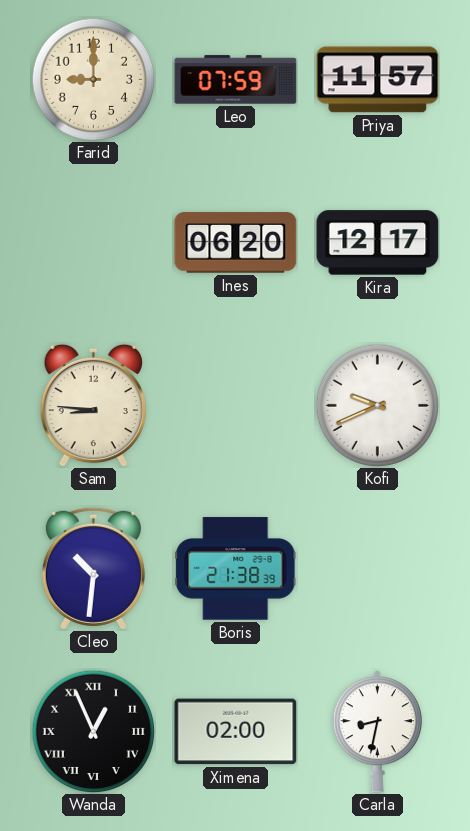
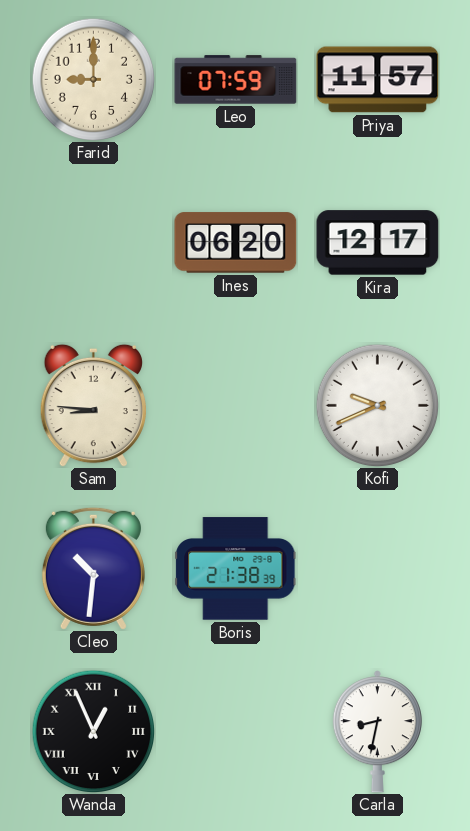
Ximena: 02:00 -> none
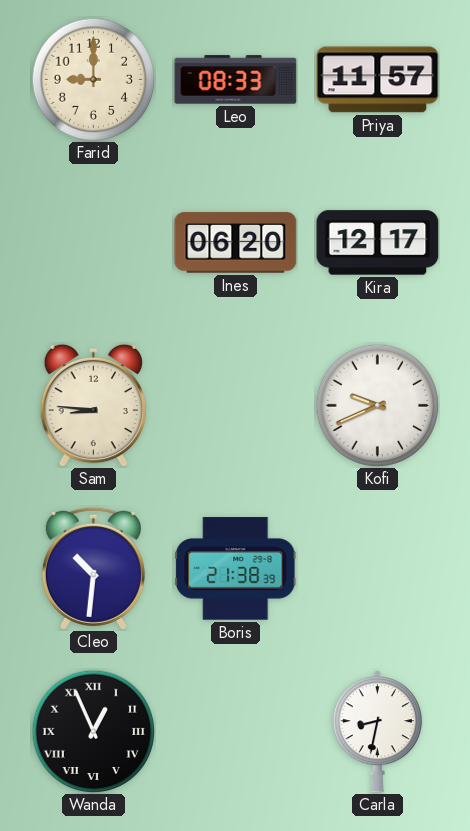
Leo: 07:59 -> 08:33
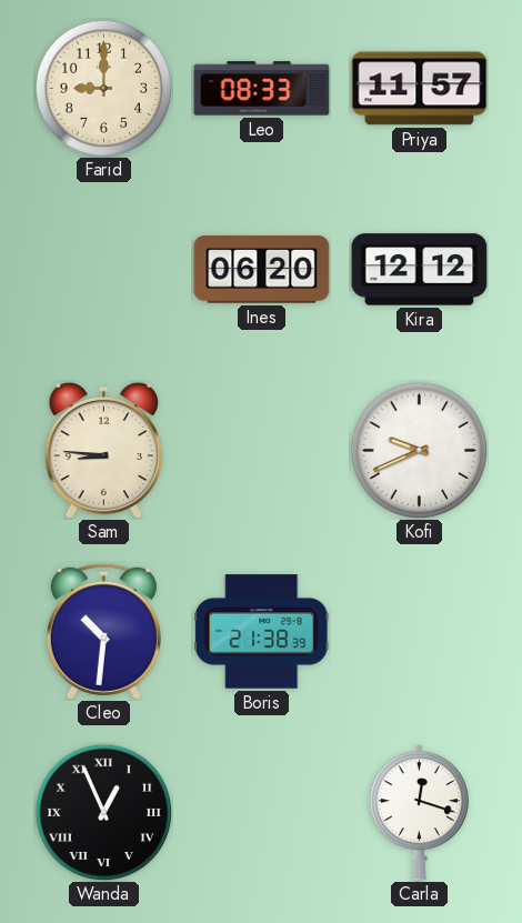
Kira: 12:17 -> 12:12
Carla: 8:32 -> 12:18
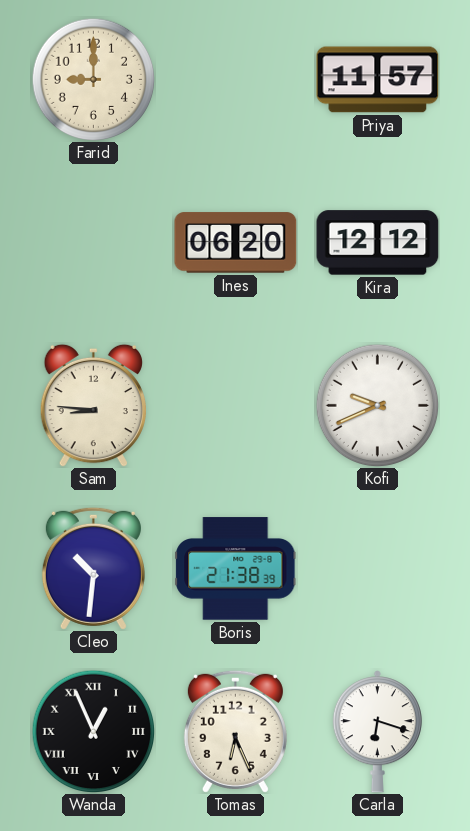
Leo: 08:33 -> none
Tomas: none -> 6:26
Carla: 12:18 -> 6:18
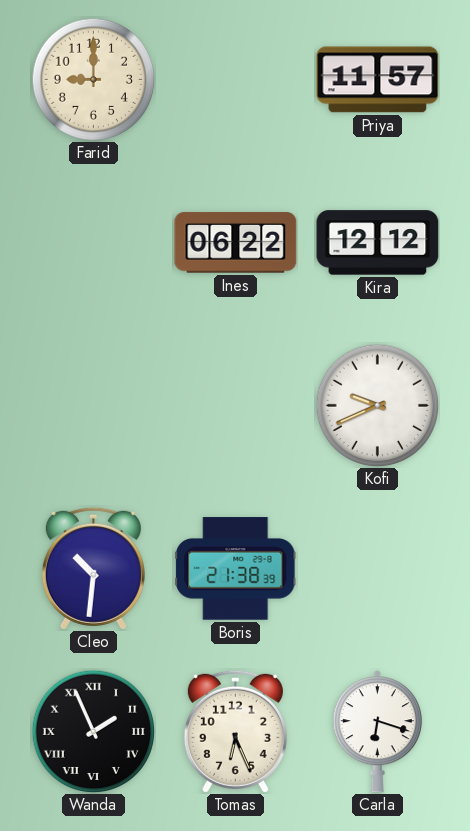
Ines: 06:20 -> 06:22
Sam: 8:46 -> none
Wanda: 12:56 -> 1:56
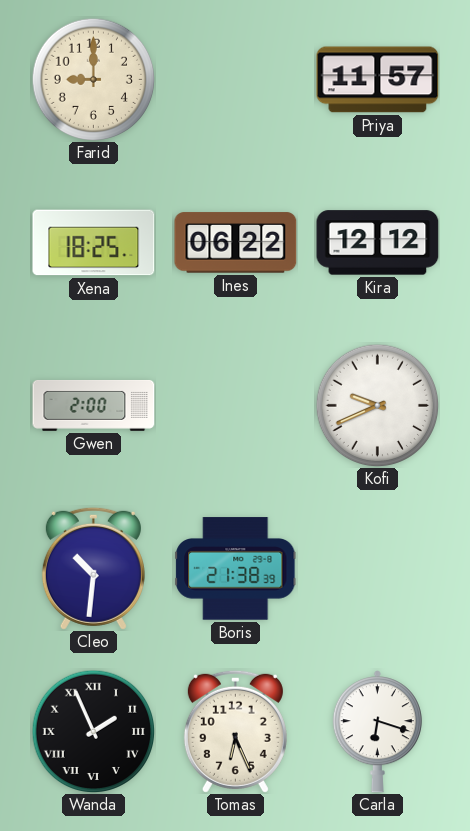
Xena: none -> 18:25
Gwen: none -> 2:00
